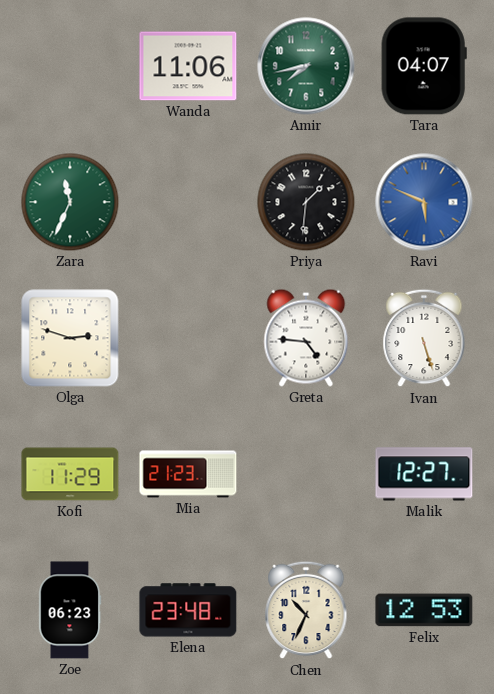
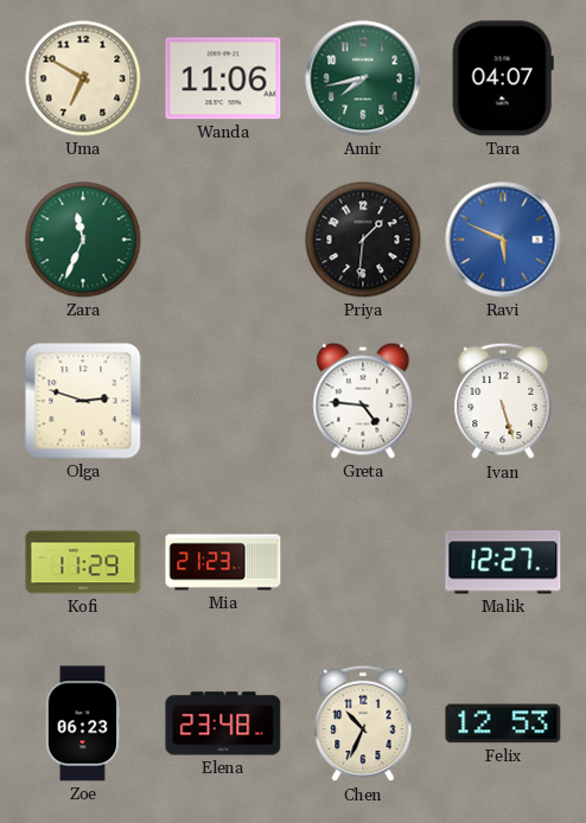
Uma: none -> 6:50
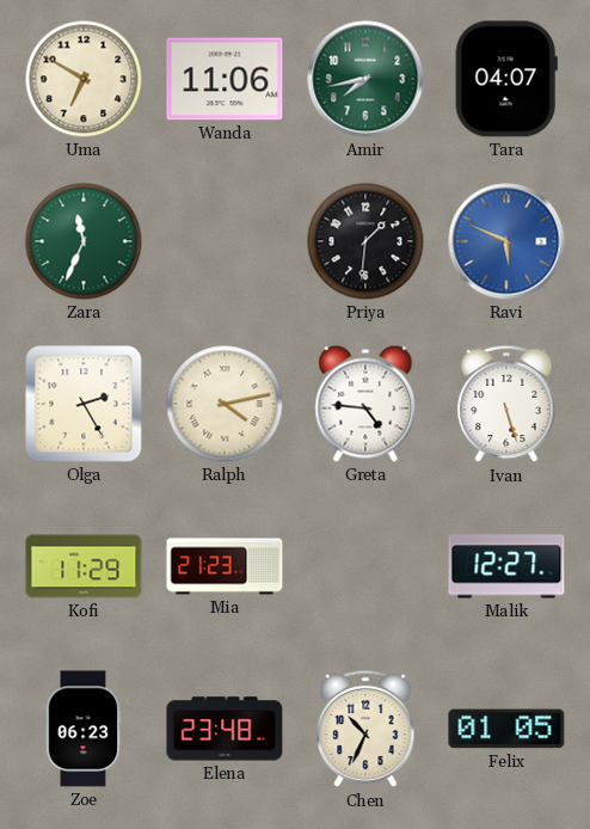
Olga: 2:48 -> 2:25
Ralph: none -> 4:13
Felix: 12:53 -> 01:05
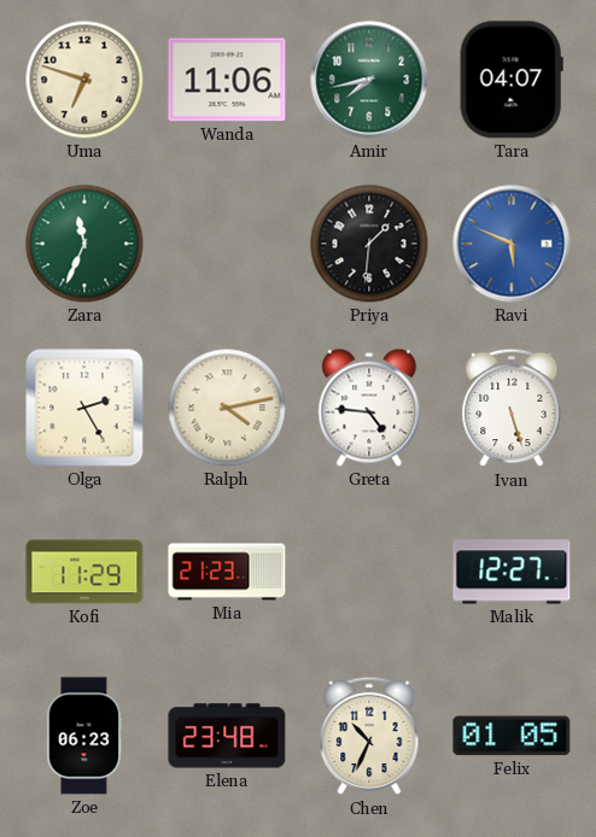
Uma: 6:50 -> 6:48
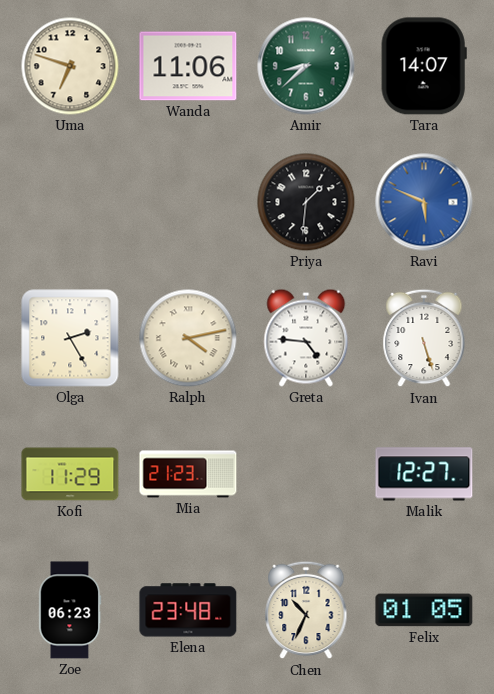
Amir: 7:43 -> 8:38
Tara: 04:07 -> 14:07
Zara: 11:34 -> none
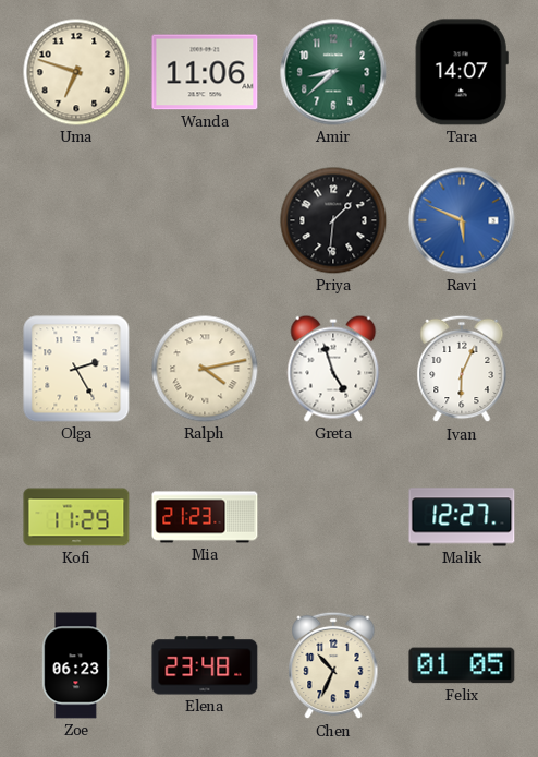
Greta: 4:46 -> 4:57
Ivan: 5:27 -> 6:04
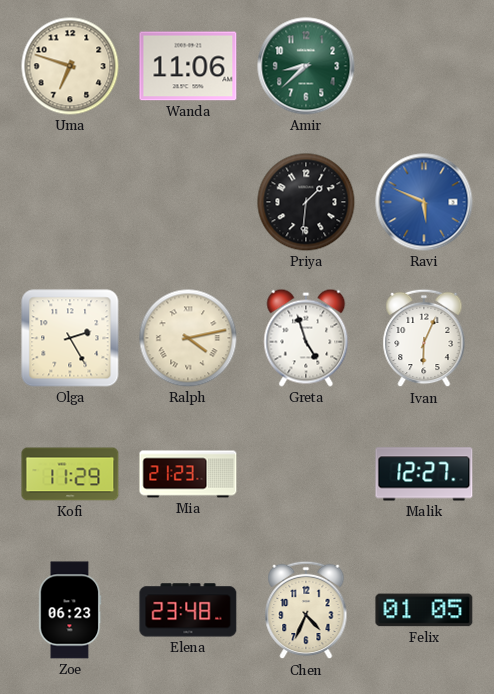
Tara: 14:07 -> none
Chen: 10:34 -> 4:34
